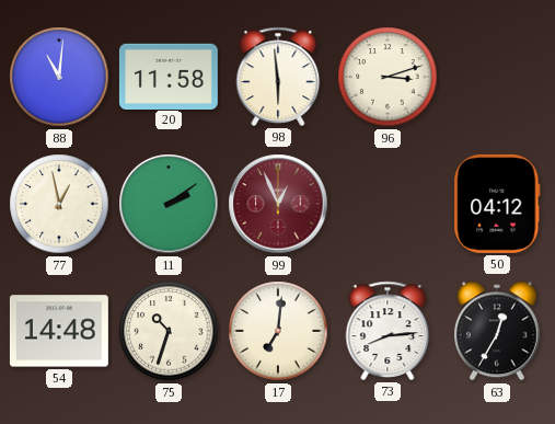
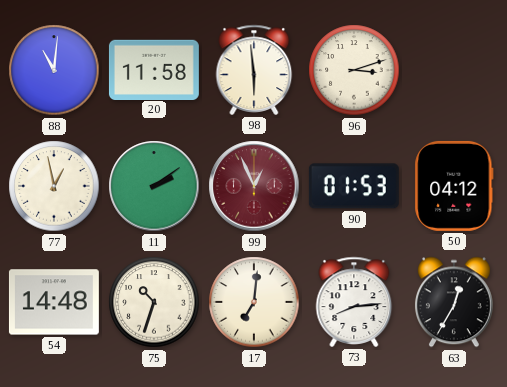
90: none -> 01:53
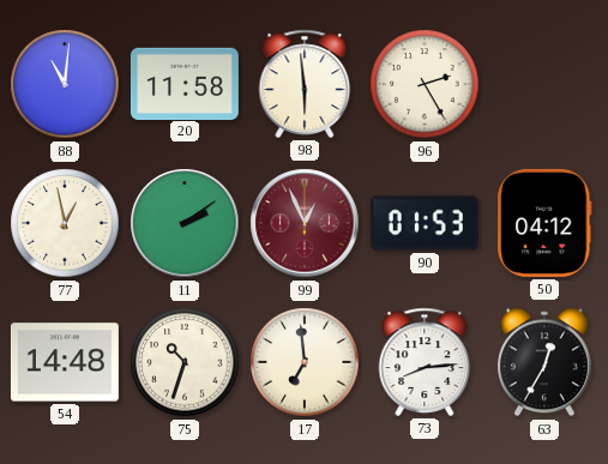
96: 3:12 -> 2:25
17: 7:01 -> 6:59
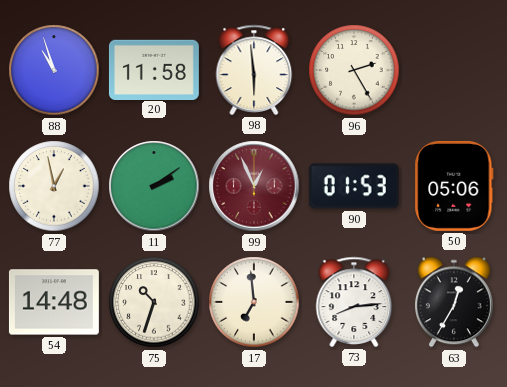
88: 11:01 -> 10:57
50: 04:12 -> 05:06
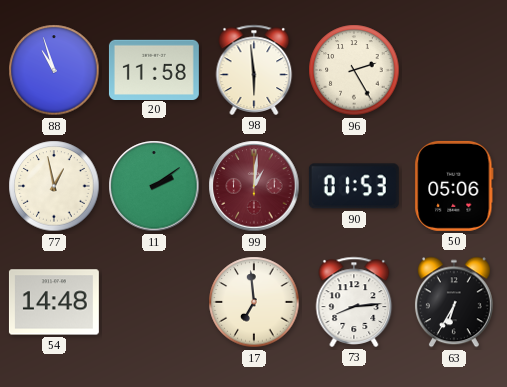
99: 12:56 -> 1:01
75: 10:33 -> none
63: 12:35 -> 6:35
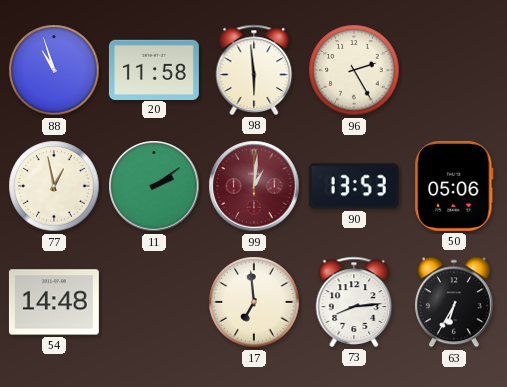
90: 01:53 -> 13:53
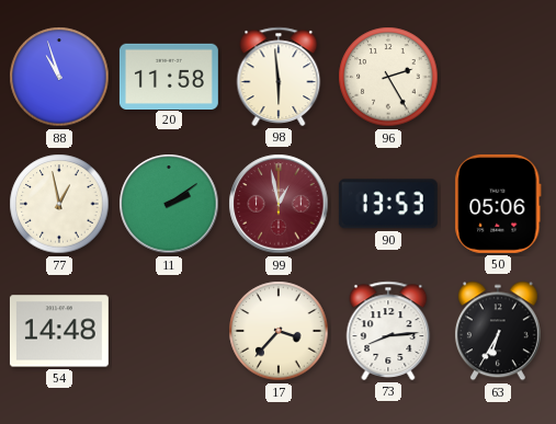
99: 1:01 -> 12:58
17: 6:59 -> 3:37
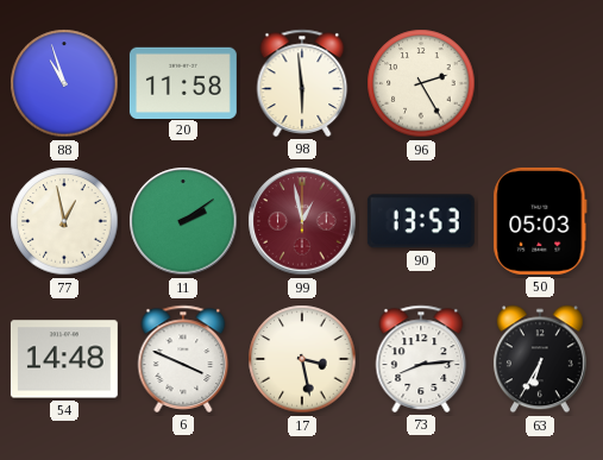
50: 05:06 -> 05:03
6: none -> 3:49
17: 3:37 -> 3:28
